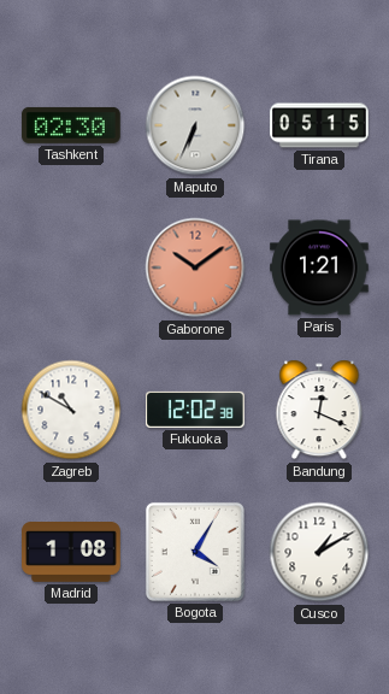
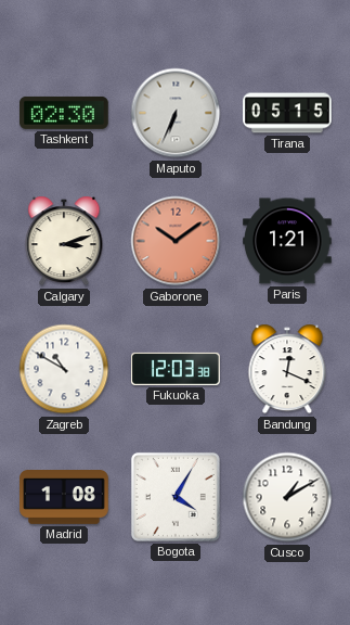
Calgary: none -> 3:12
Fukuoka: 12:02 -> 12:03
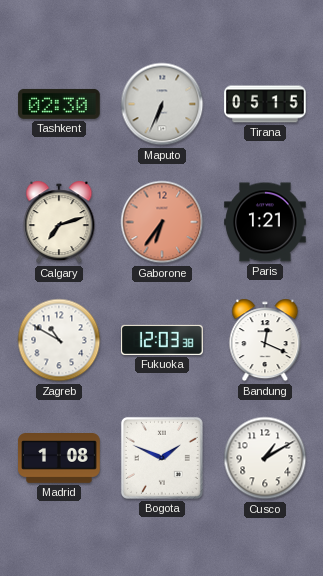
Calgary: 3:12 -> 7:12
Gaborone: 10:09 -> 6:36
Bogota: 4:05 -> 1:49
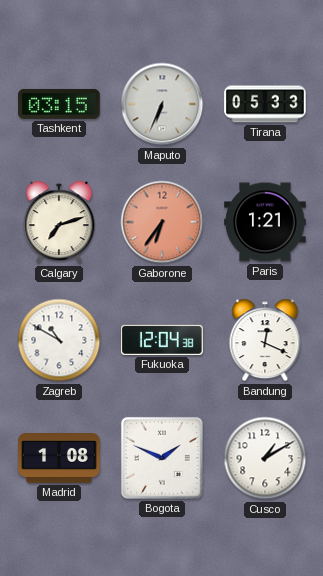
Tashkent: 02:30 -> 03:15
Tirana: 05:15 -> 05:33
Fukuoka: 12:03 -> 12:04
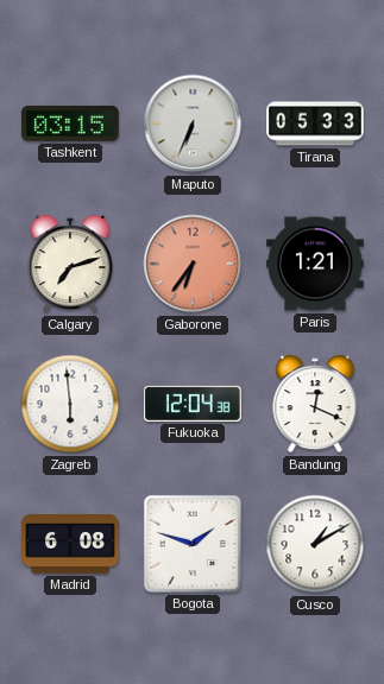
Zagreb: 10:50 -> 5:59
Madrid: 1:08 -> 6:08
Bogota: 1:49 -> 1:48
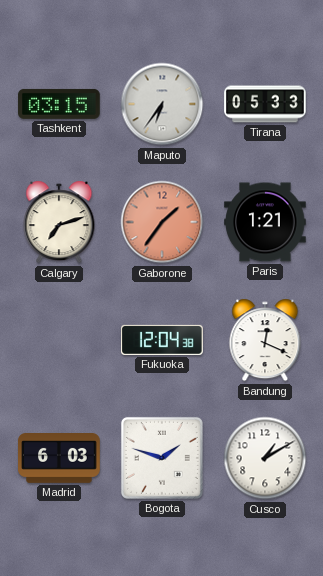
Maputo: 6:34 -> 6:36
Gaborone: 6:36 -> 1:36
Zagreb: 5:59 -> none
Madrid: 6:08 -> 6:03
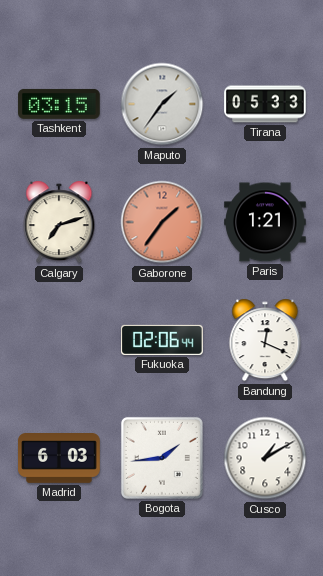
Maputo: 6:36 -> 1:36
Fukuoka: 12:04 -> 02:06
Bogota: 1:48 -> 1:44
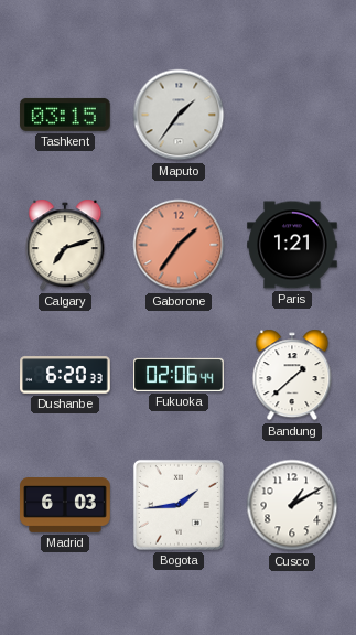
Tirana: 05:33 -> none
Dushanbe: none -> 6:20
Bandung: 12:19 -> 1:38
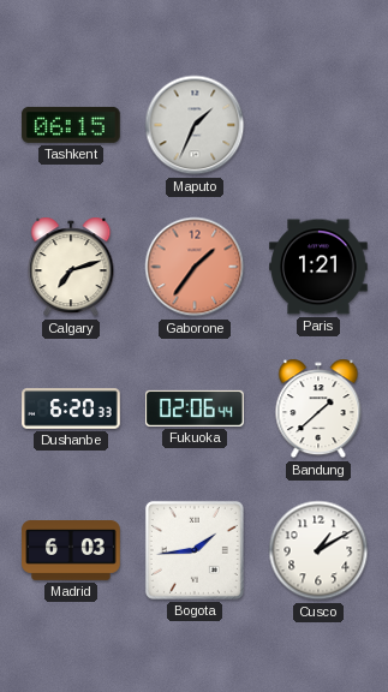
Tashkent: 03:15 -> 06:15
Maputo: 1:36 -> 1:34
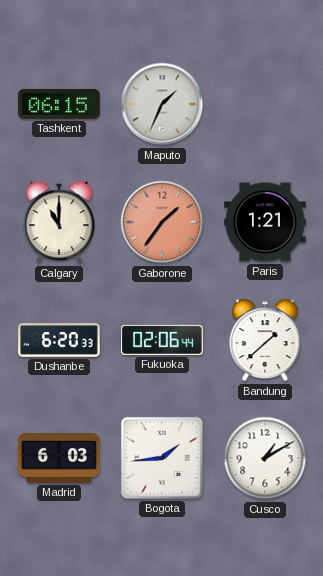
Calgary: 7:12 -> 11:00
